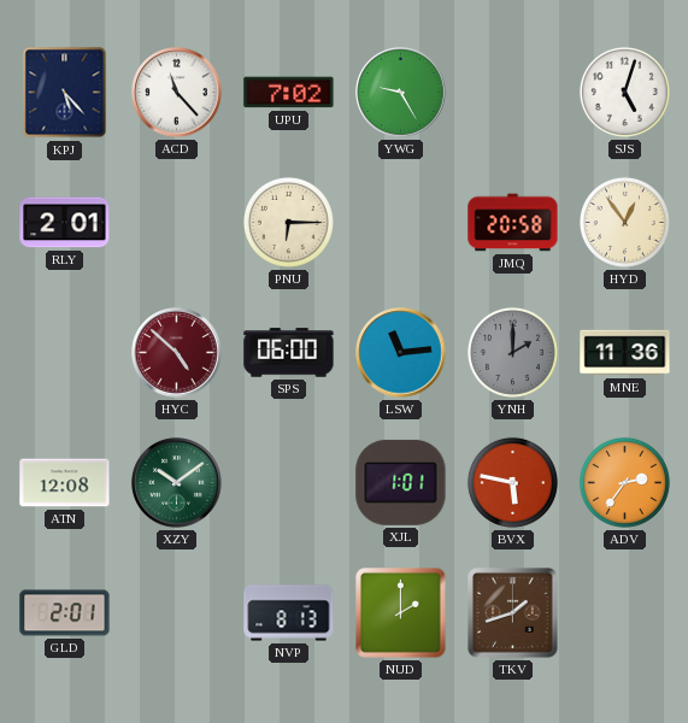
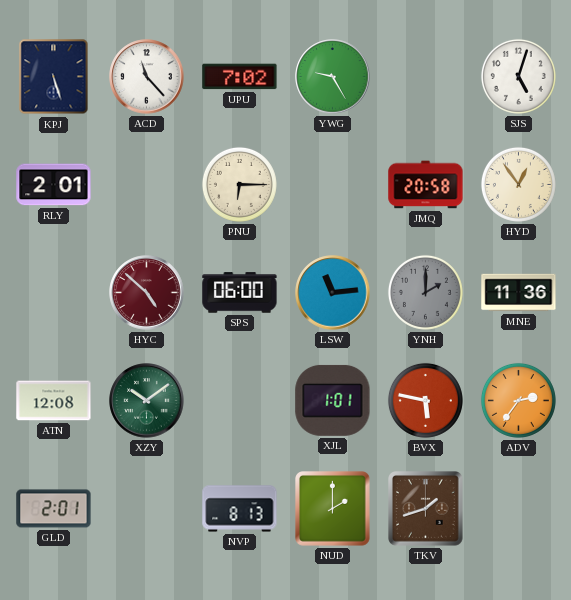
KPJ: 5:23 -> 5:27
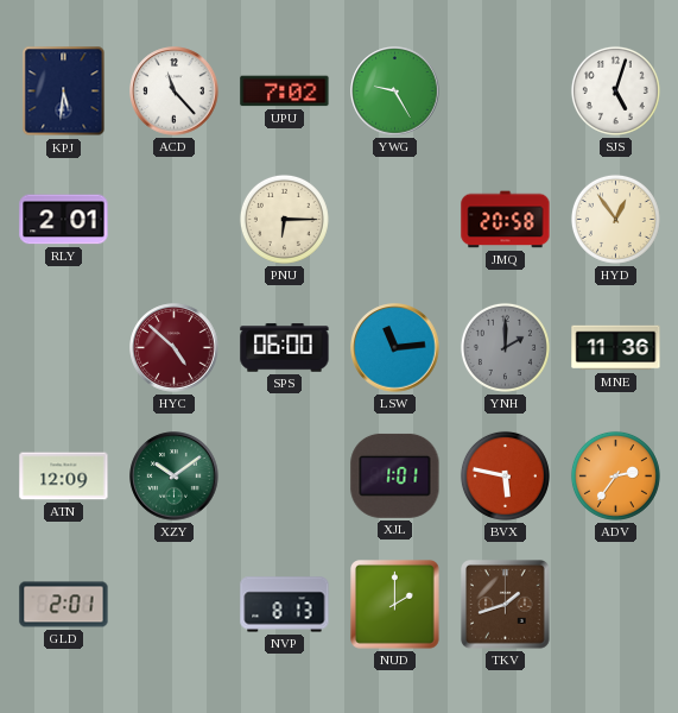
KPJ: 5:27 -> 5:31
ATN: 12:08 -> 12:09
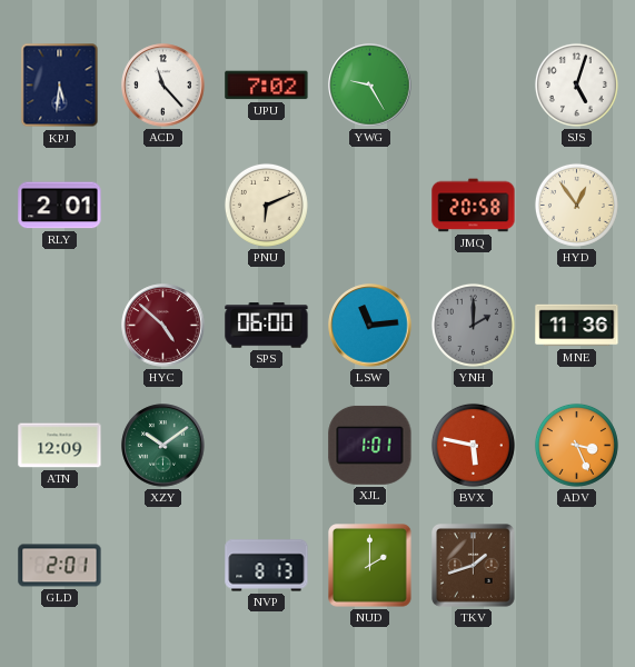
PNU: 6:15 -> 6:11
ADV: 2:36 -> 3:26
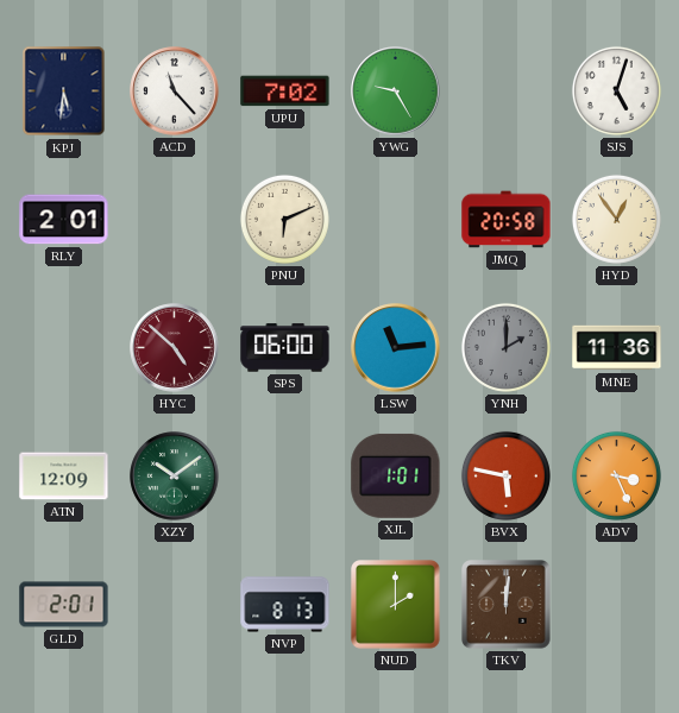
TKV: 1:42 -> 12:01
